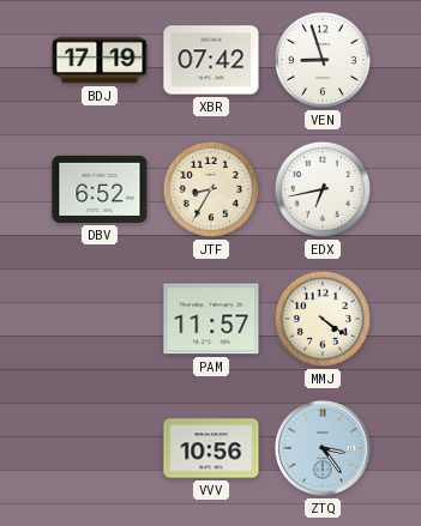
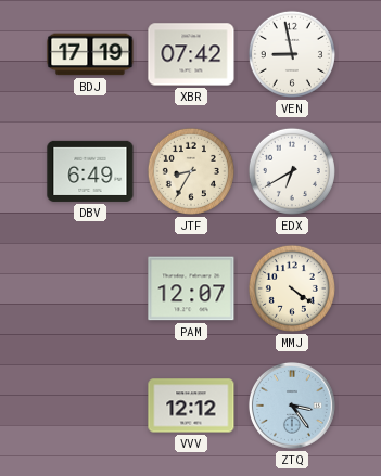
VEN: 8:57 -> 8:58
DBV: 6:52 -> 6:49
EDX: 6:43 -> 6:40
PAM: 11:57 -> 12:07
VVV: 10:56 -> 12:12
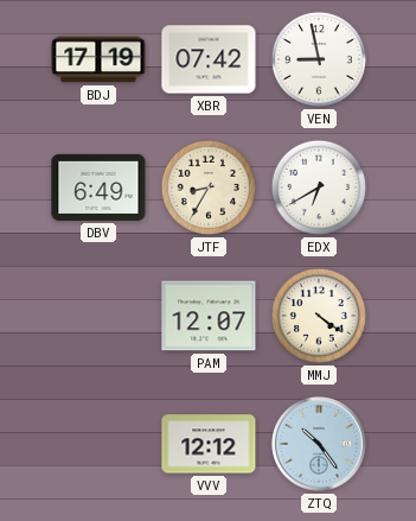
ZTQ: 3:24 -> 10:24
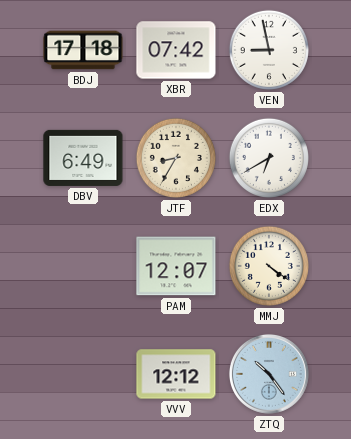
BDJ: 17:19 -> 17:18
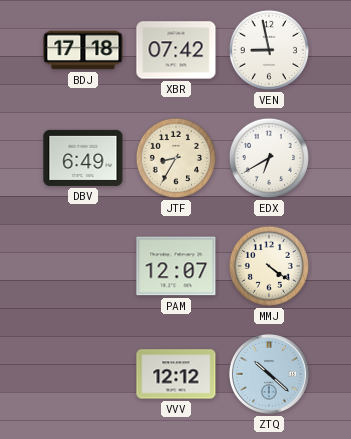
ZTQ: 10:24 -> 10:22
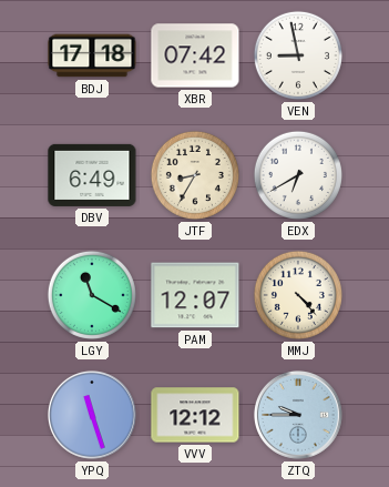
LGY: none -> 11:20
MMJ: 4:21 -> 4:23
YPQ: none -> 11:27
ZTQ: 10:22 -> 9:45
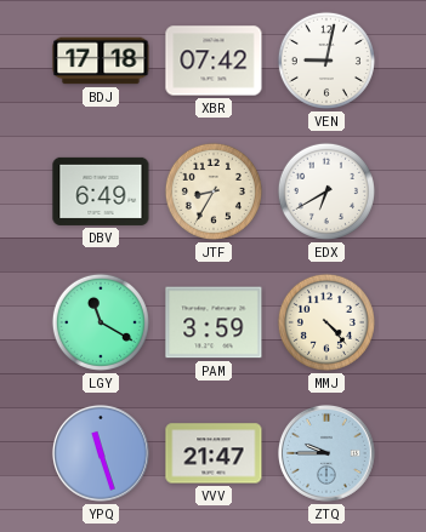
VEN: 8:58 -> 9:02
PAM: 12:07 -> 3:59
VVV: 12:12 -> 21:47
